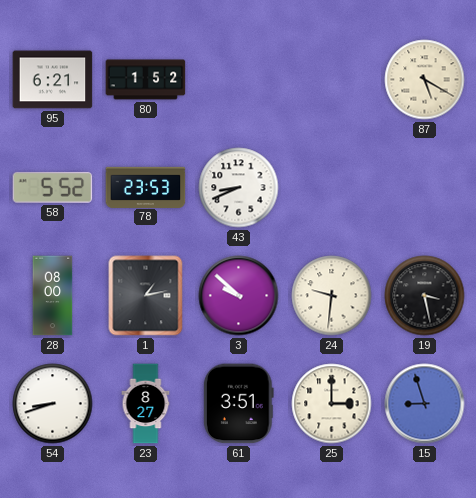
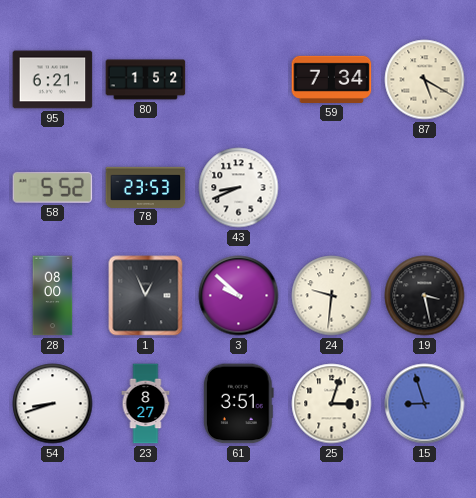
59: none -> 7:34
1: 1:13 -> 12:56
25: 3:00 -> 3:03
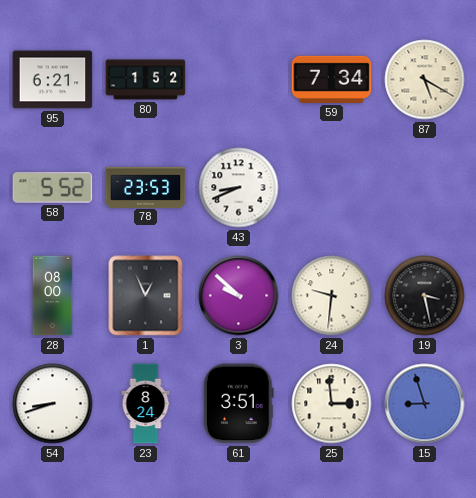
23: 8:27 -> 8:24
25: 3:03 -> 2:59
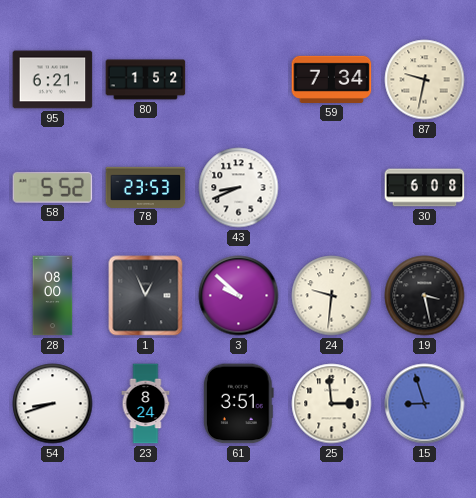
87: 5:20 -> 9:32
30: none -> 6:08
